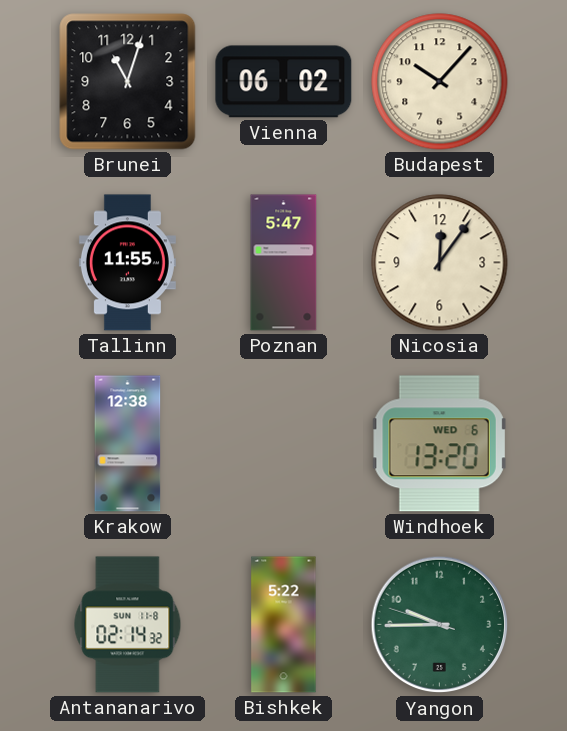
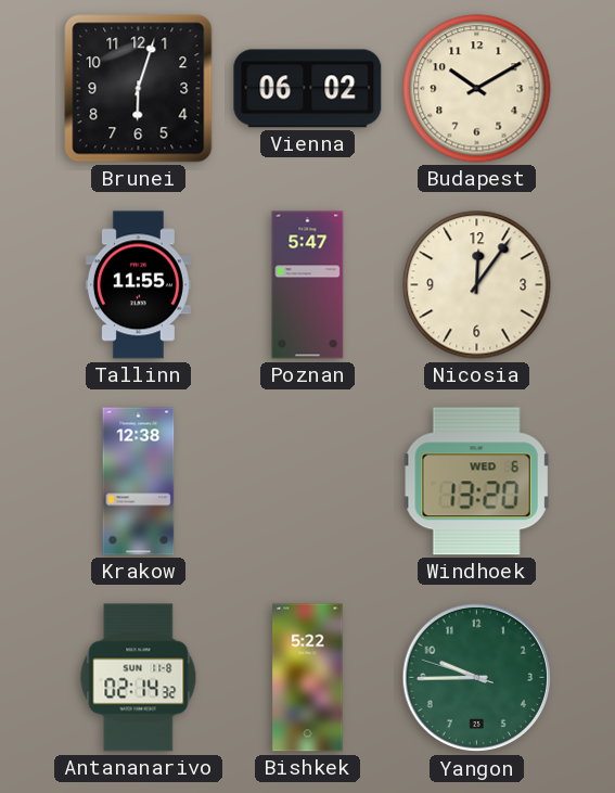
Brunei: 11:03 -> 6:03
Budapest: 10:07 -> 10:10
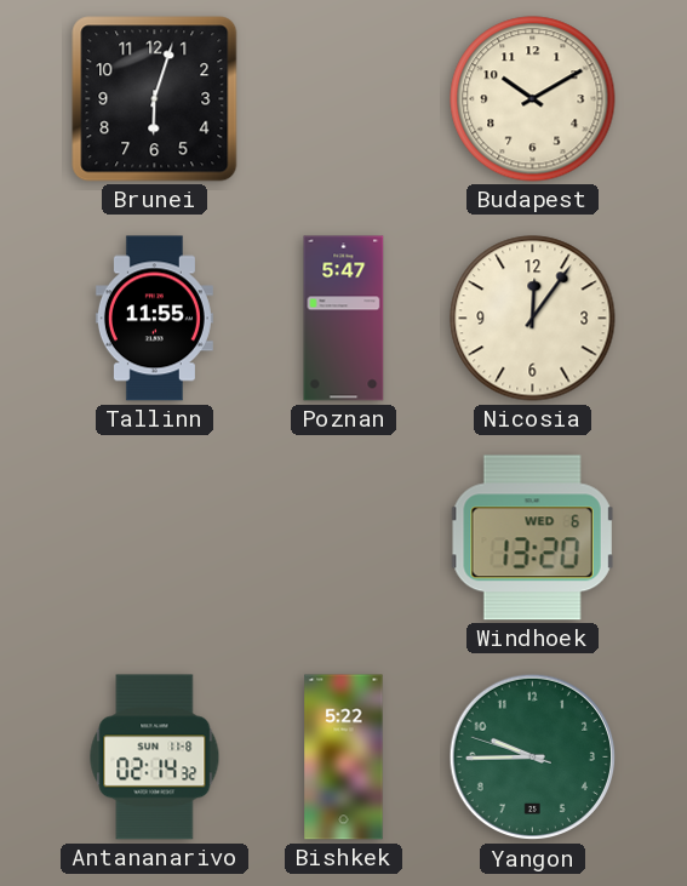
Vienna: 06:02 -> none
Krakow: 12:38 -> none
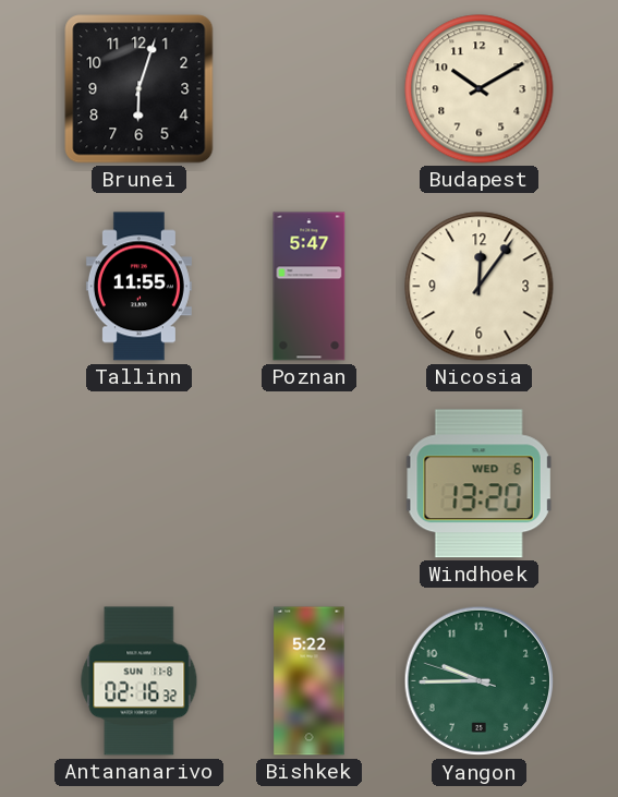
Antananarivo: 02:14 -> 02:16
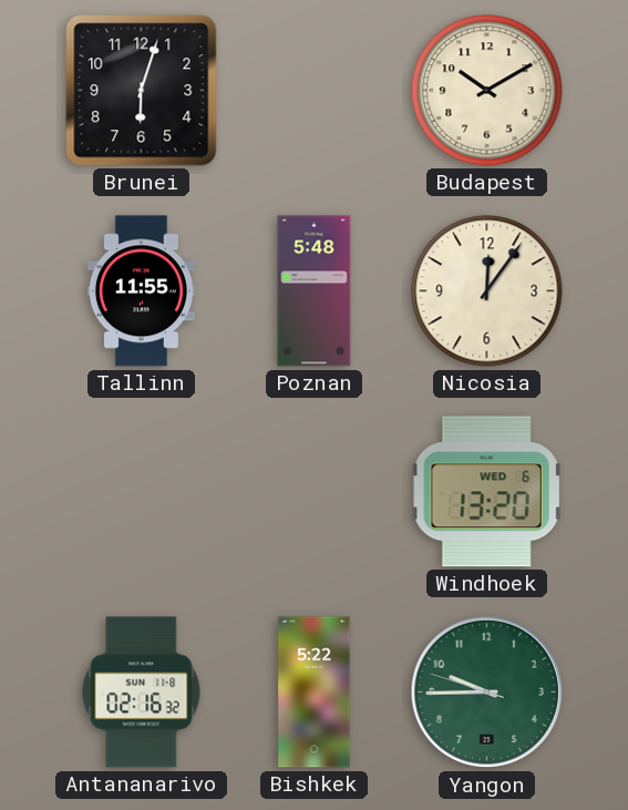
Poznan: 5:47 -> 5:48
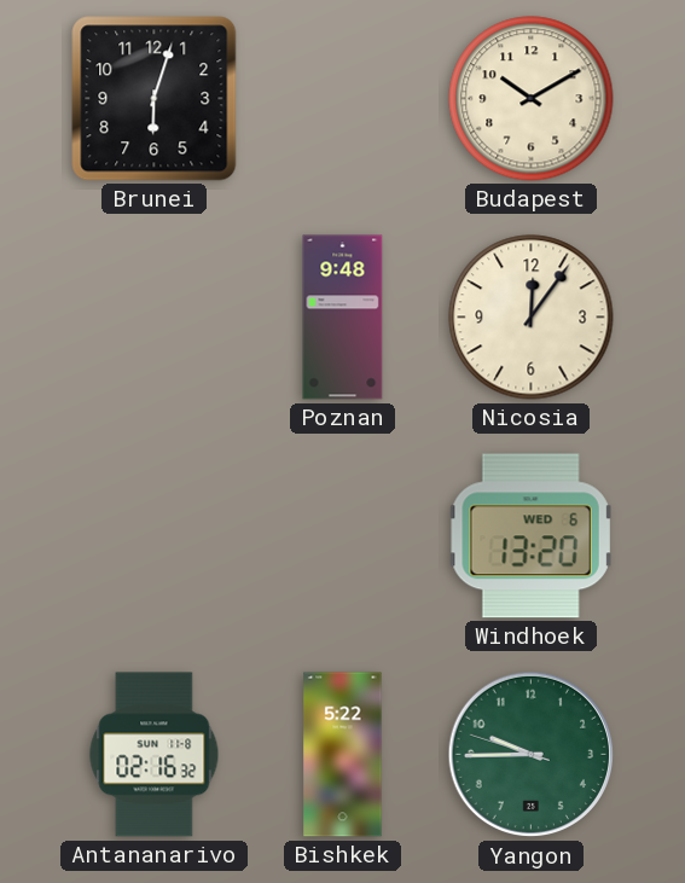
Tallinn: 11:55 -> none
Poznan: 5:48 -> 9:48
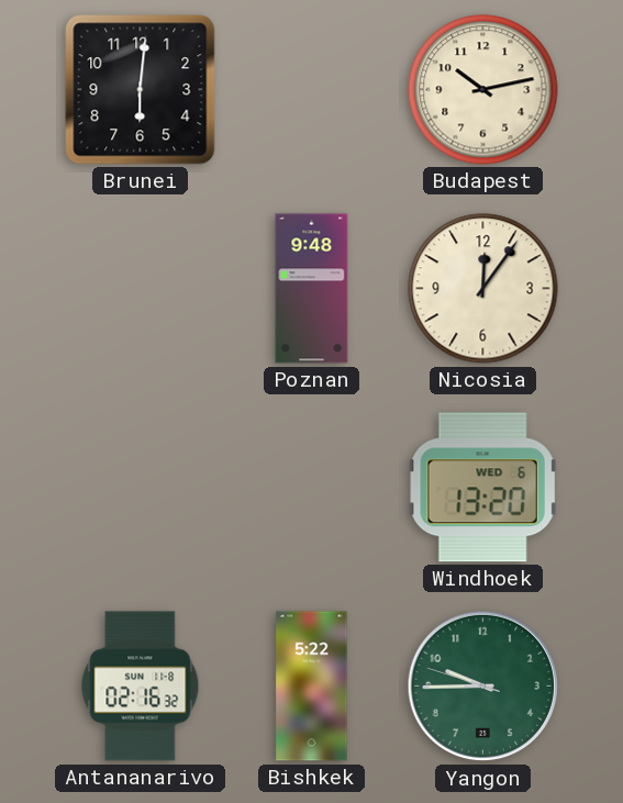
Brunei: 6:03 -> 6:01
Budapest: 10:10 -> 10:13
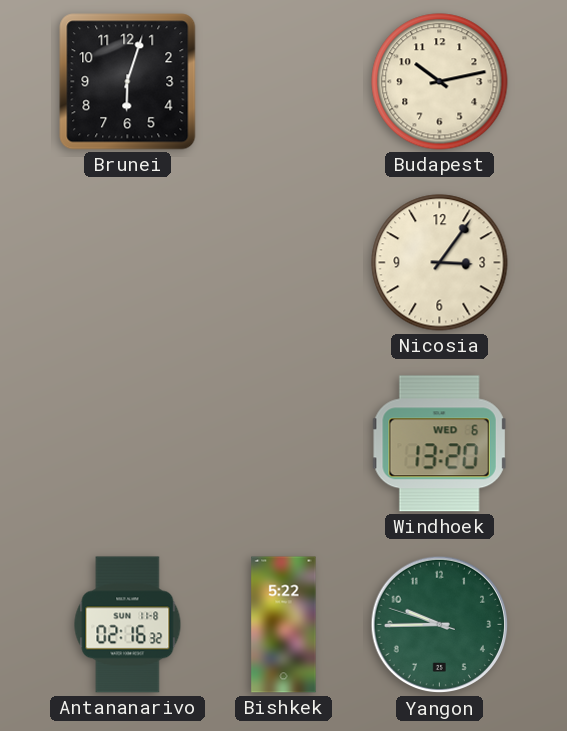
Brunei: 6:01 -> 6:03
Poznan: 9:48 -> none
Nicosia: 12:06 -> 3:06
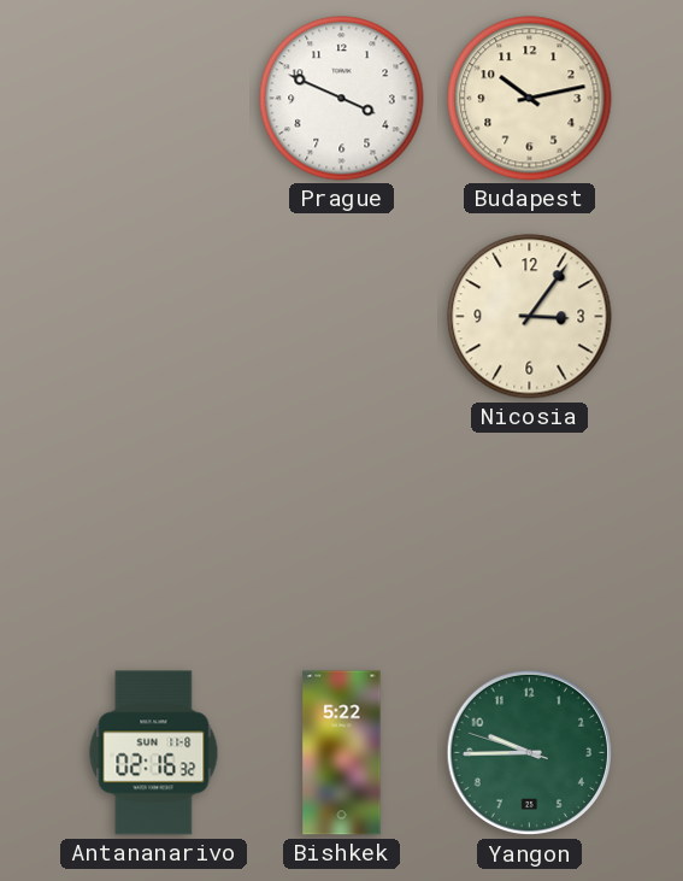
Brunei: 6:03 -> none
Prague: none -> 3:49
Windhoek: 13:20 -> none
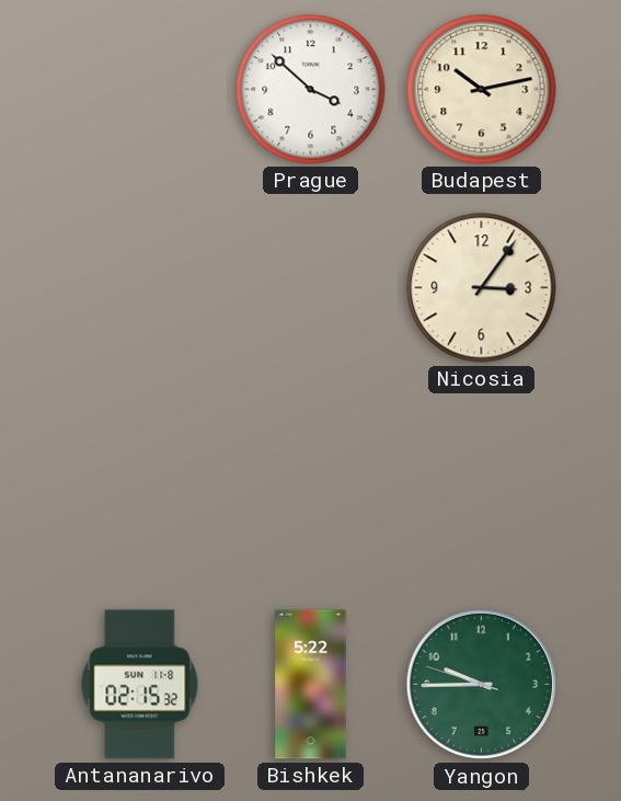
Prague: 3:49 -> 3:52
Antananarivo: 02:16 -> 02:15
